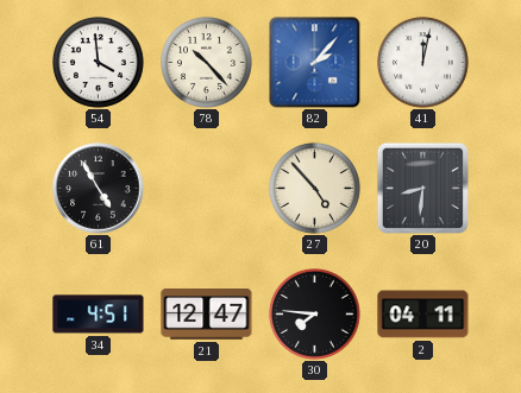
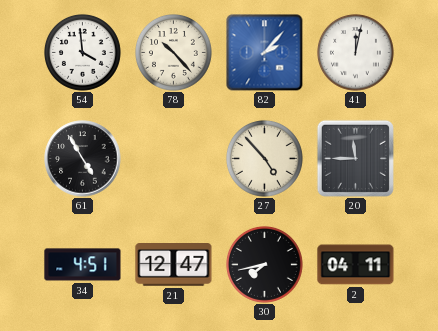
20: 8:31 -> 11:45
30: 7:46 -> 7:43
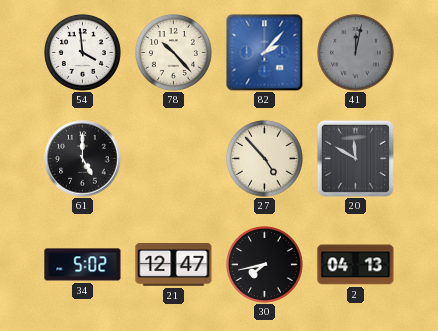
41 dial: white -> grey
61: 4:55 -> 5:00
20: 11:45 -> 11:50
34: 4:51 -> 5:02
2: 04:11 -> 04:13
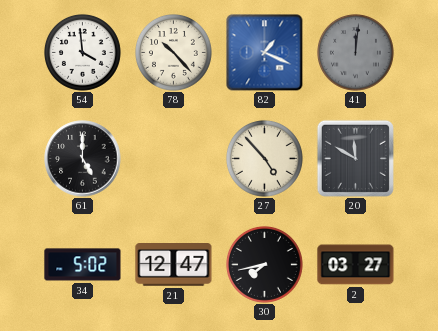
82: 2:07 -> 1:19
41: 12:02 -> 12:01
2: 04:13 -> 03:27
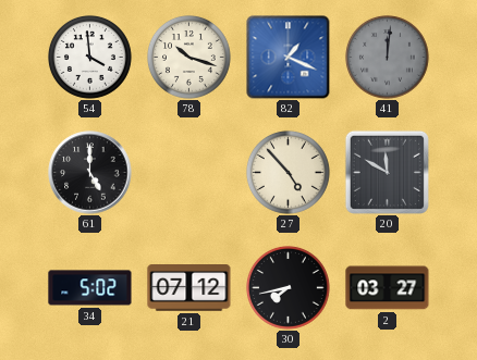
78: 10:23 -> 10:18
21: 12:47 -> 07:12
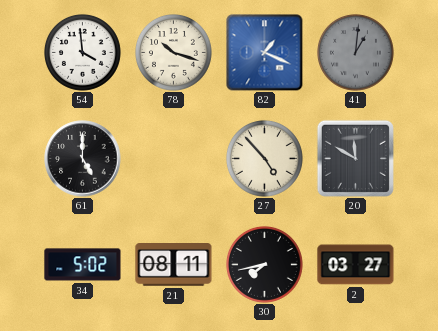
41: 12:01 -> 1:01
21: 07:12 -> 08:11
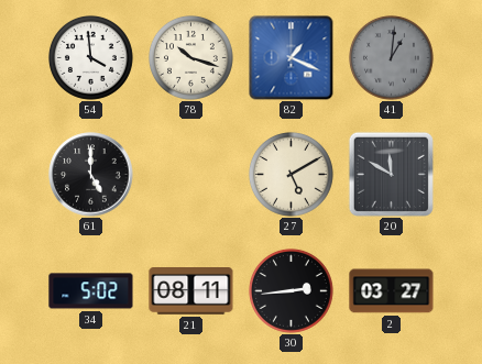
27: 4:53 -> 5:10
30: 7:43 -> 2:44
